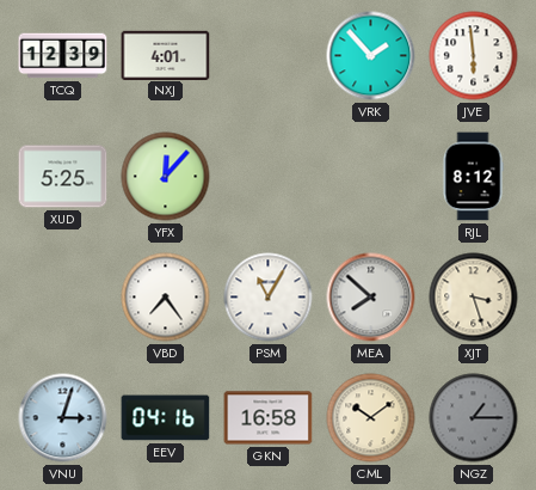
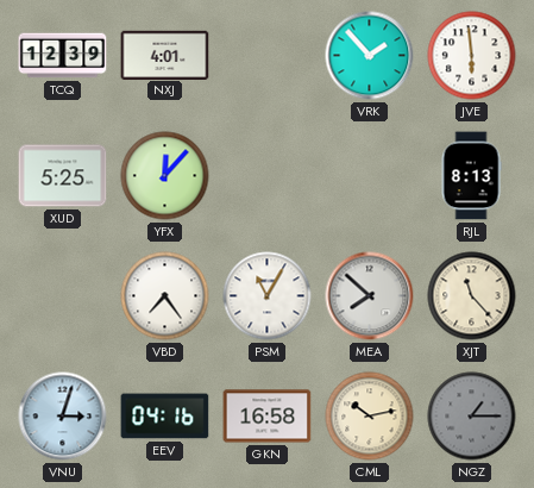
RJL: 8:12 -> 8:13
XJT: 3:27 -> 11:23
CML: 10:09 -> 10:13
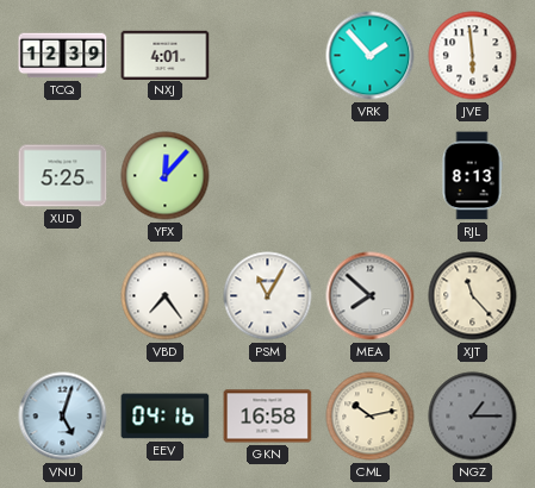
VNU: 3:03 -> 5:03
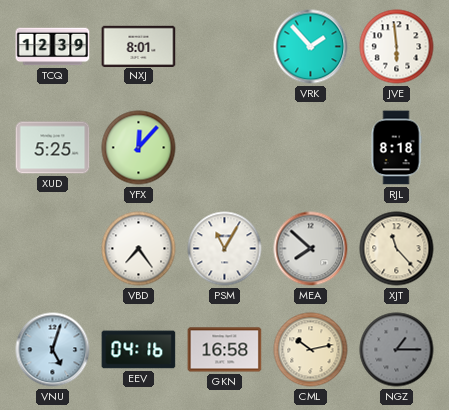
NXJ: 4:01 -> 8:01
RJL: 8:13 -> 8:18
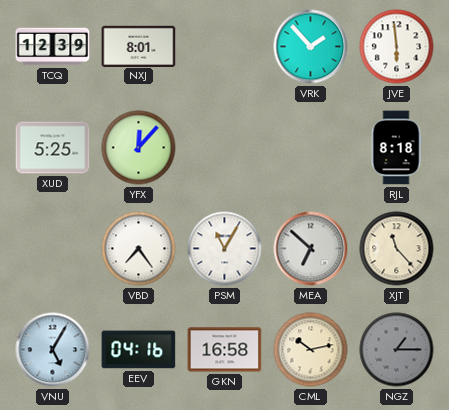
MEA: 7:52 -> 6:52
VNU: 5:03 -> 5:05
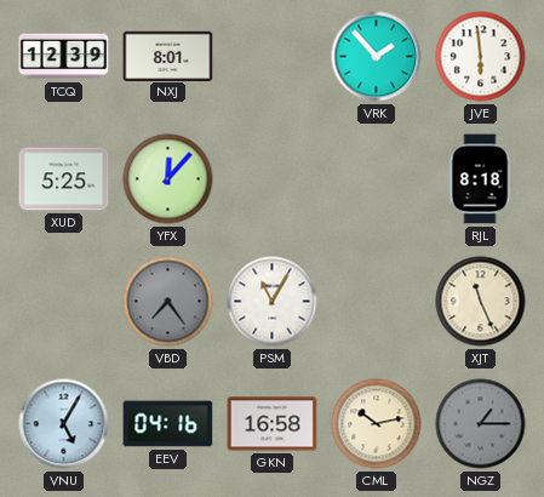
VBD dial: white -> grey
MEA: 6:52 -> none
XJT: 11:23 -> 11:26
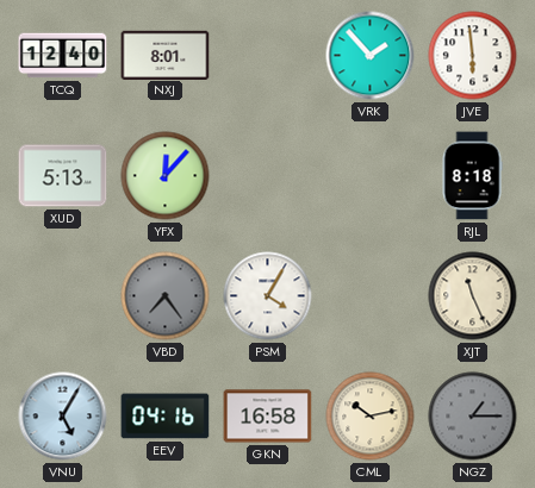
TCQ: 12:39 -> 12:40
XUD: 5:25 -> 5:13
PSM: 11:05 -> 4:05
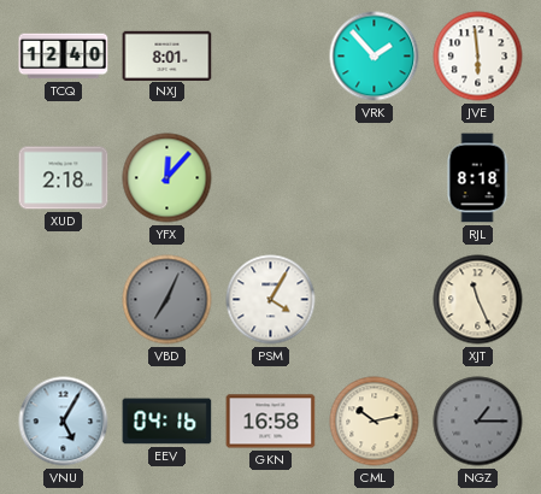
XUD: 5:13 -> 2:18
VBD: 7:24 -> 7:04
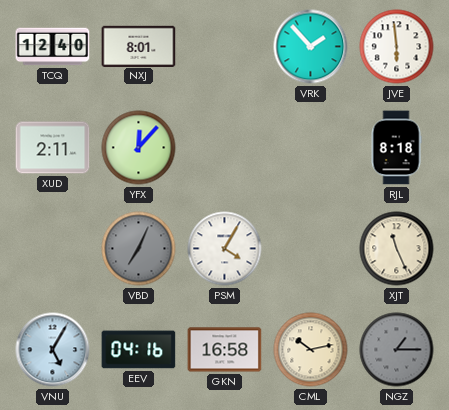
XUD: 2:18 -> 2:11
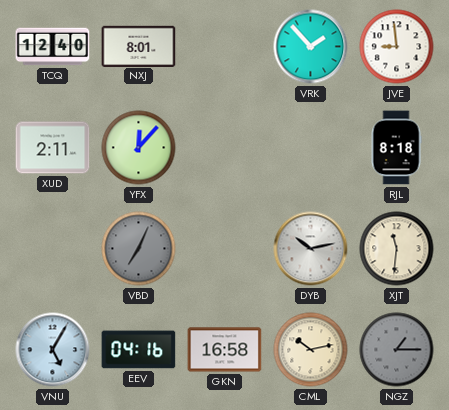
JVE: 5:59 -> 8:59
PSM: 4:05 -> none
DYB: none -> 10:13
XJT: 11:26 -> 11:31
